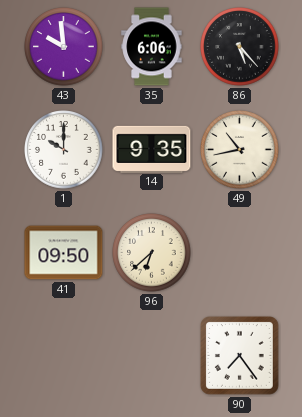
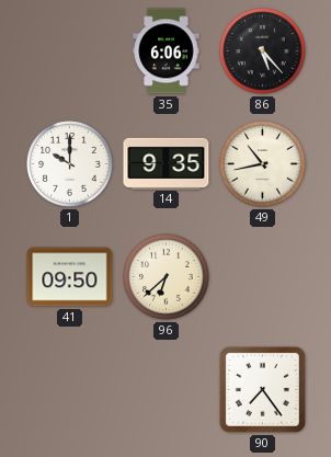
43: 9:59 -> none
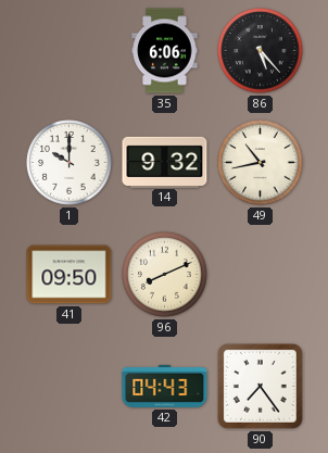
14: 9:35 -> 9:32
96: 6:38 -> 8:11
42: none -> 04:43
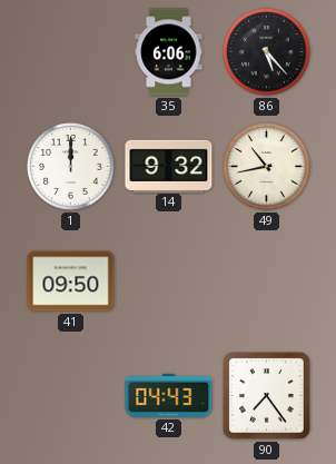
1: 10:00 -> 12:00
96: 8:11 -> none
